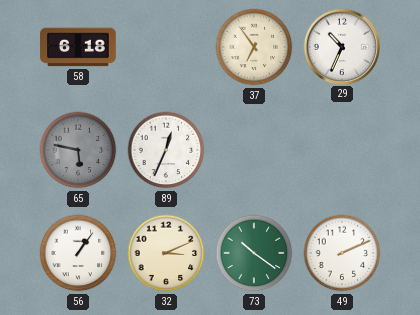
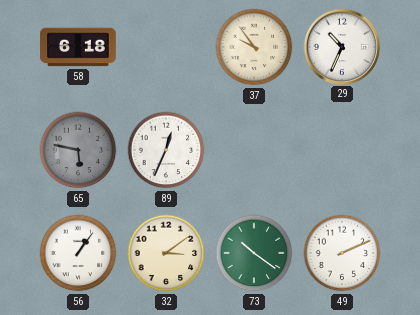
37: 6:54 -> 9:54
32: 3:11 -> 3:09
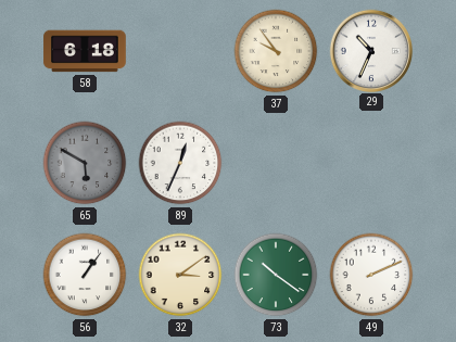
65: 5:47 -> 5:50
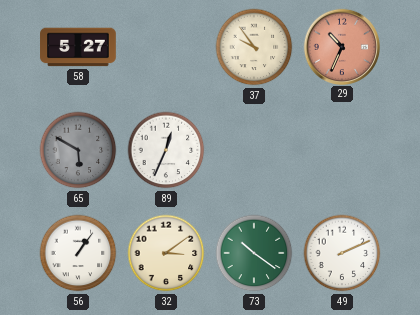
58: 6:18 -> 5:27
29 dial: white -> salmon
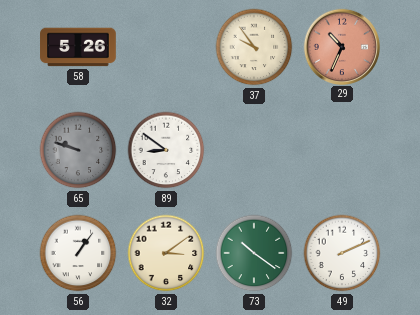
58: 5:27 -> 5:26
65: 5:50 -> 9:48
89: 12:34 -> 8:51
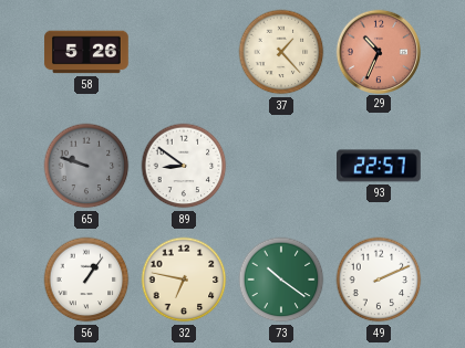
37: 9:54 -> 1:23
93: none -> 22:57
32: 3:09 -> 6:47
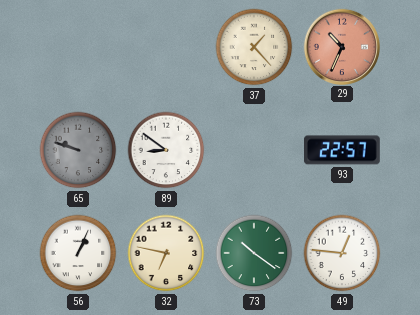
58: 5:26 -> none
56: 1:06 -> 1:04
49: 2:11 -> 12:46
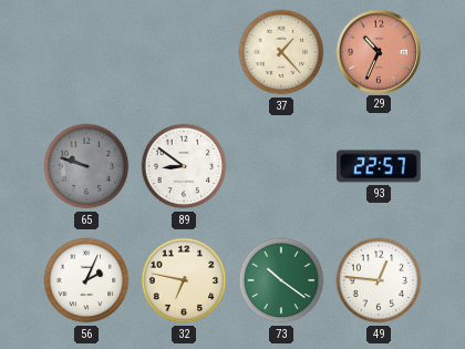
56: 1:04 -> 2:04
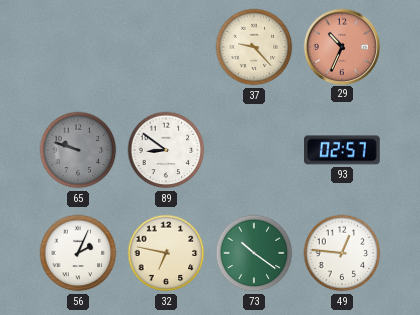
37: 1:23 -> 9:23
93: 22:57 -> 02:57
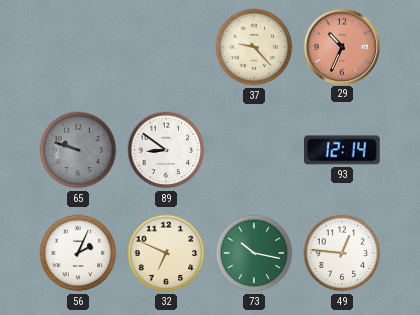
93: 02:57 -> 12:14
32: 6:47 -> 6:49
73: 10:21 -> 10:17
